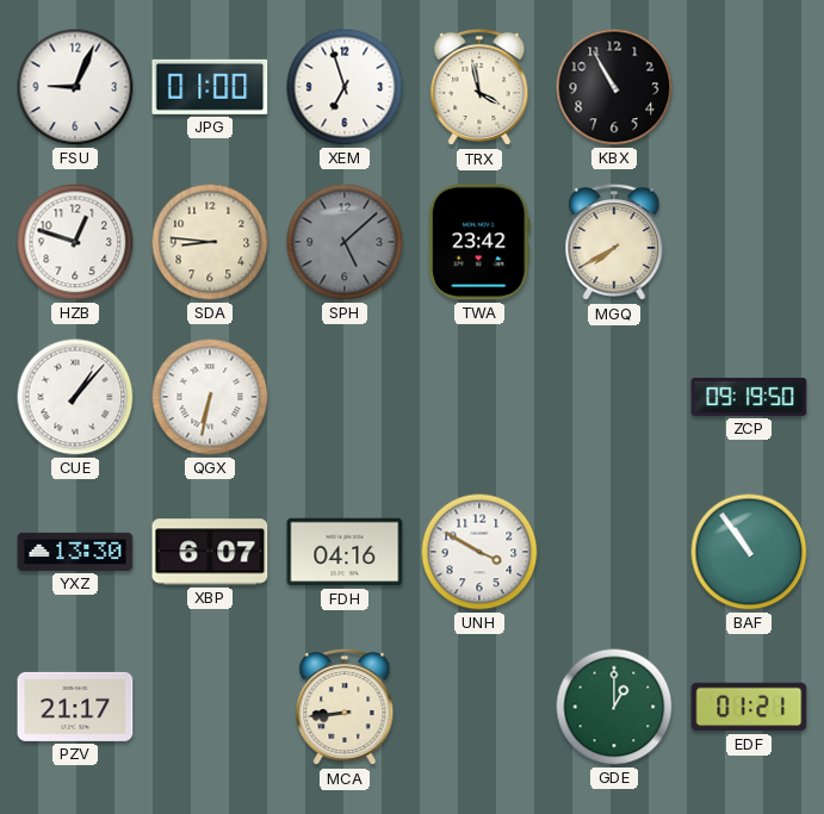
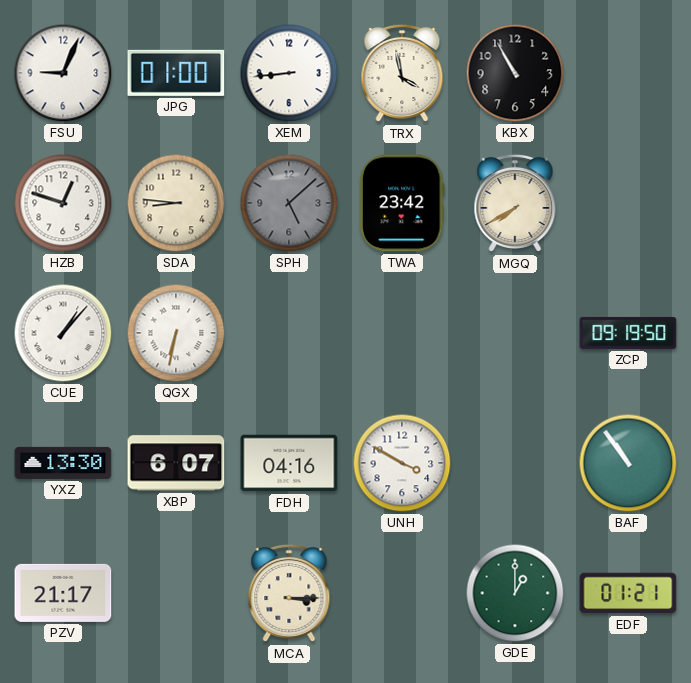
XEM: 6:57 -> 8:44
MCA: 8:44 -> 3:15
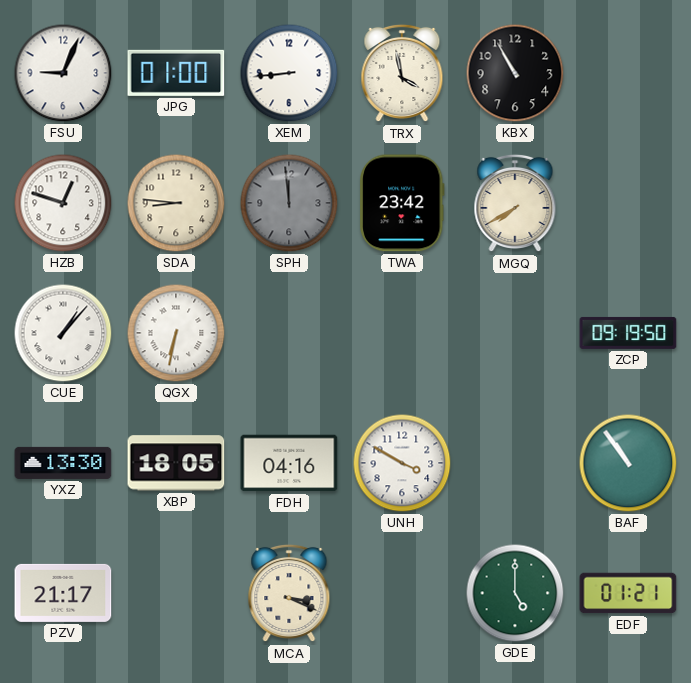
SPH: 5:08 -> 11:59
XBP: 6:07 -> 18:05
MCA: 3:15 -> 3:19
GDE: 1:00 -> 5:00
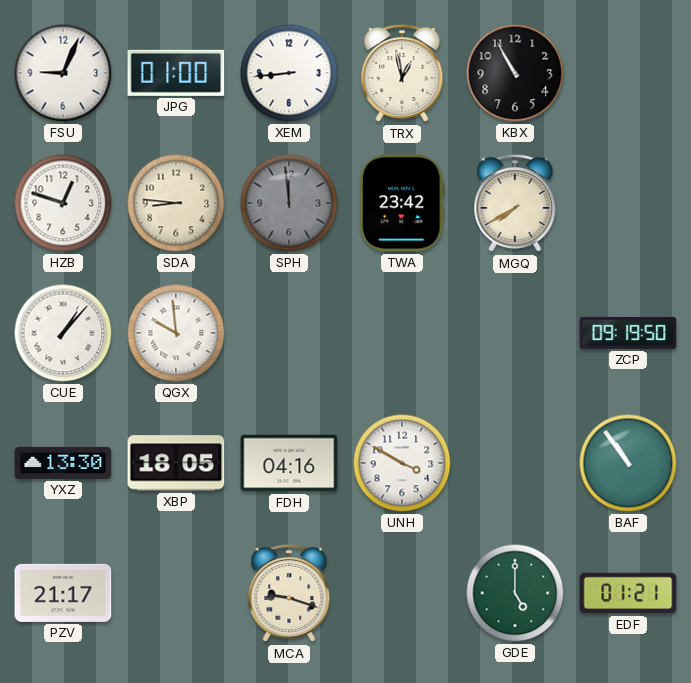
TRX: 3:58 -> 12:58
QGX: 6:32 -> 9:59
MCA: 3:19 -> 9:18
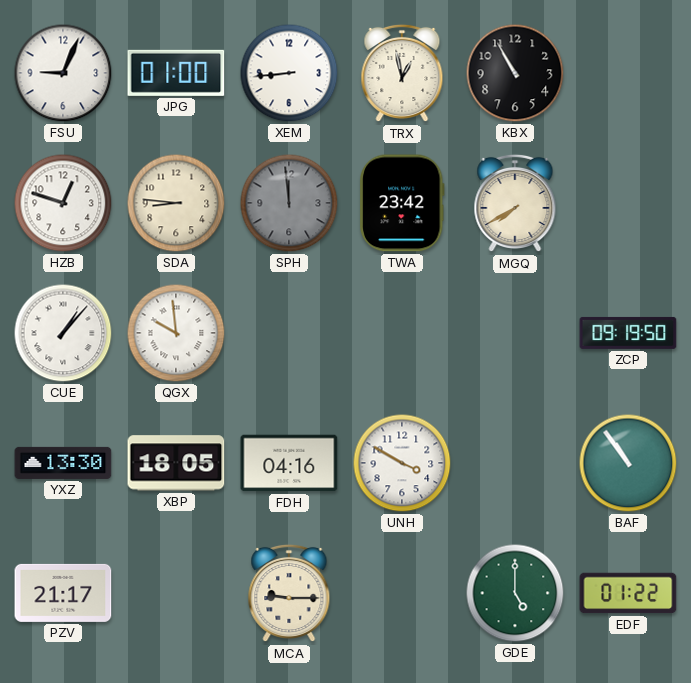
MCA: 9:18 -> 9:15
EDF: 01:21 -> 01:22
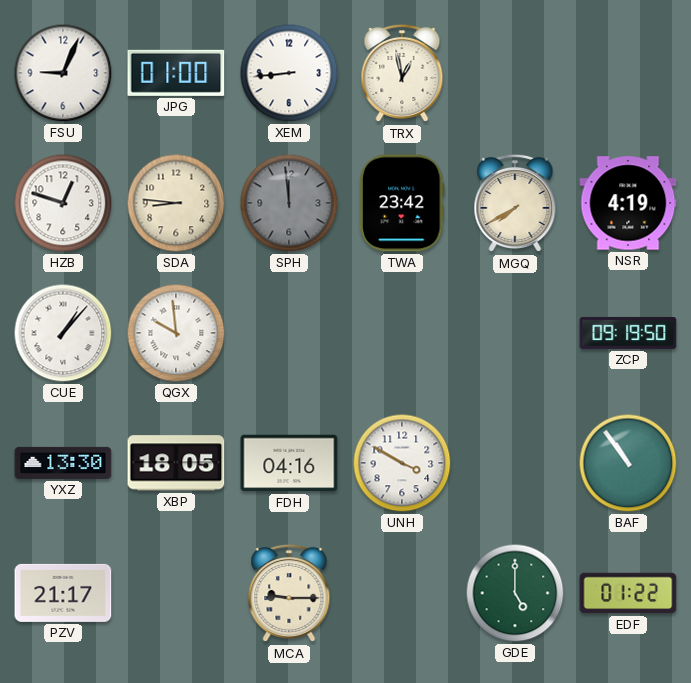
KBX: 10:55 -> none
NSR: none -> 4:19
